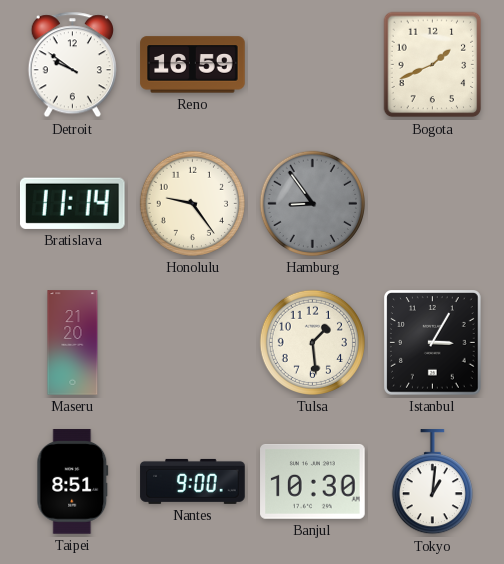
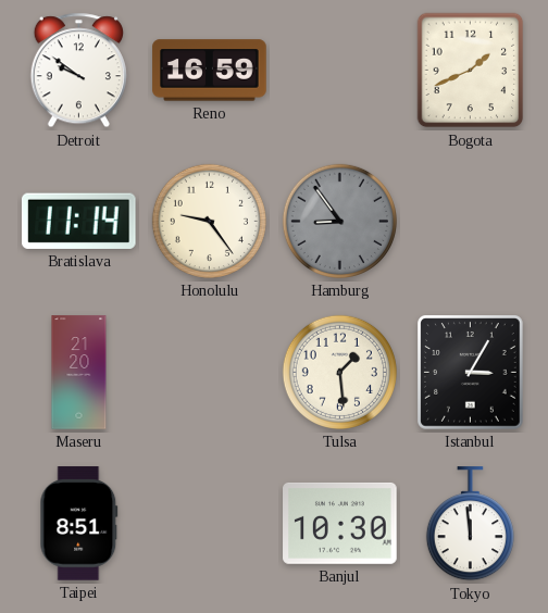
Nantes: 9:00 -> none
Tokyo: 1:01 -> 11:59
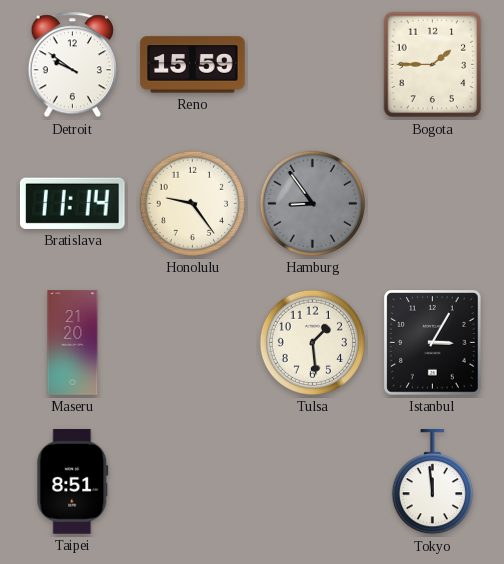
Reno: 16:59 -> 15:59
Bogota: 1:41 -> 1:45
Banjul: 10:30 -> none
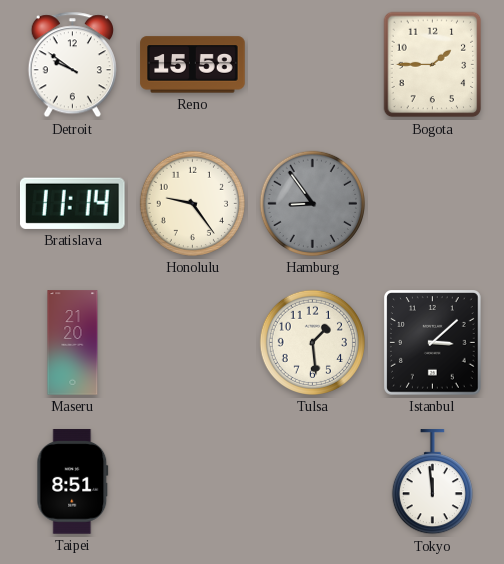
Reno: 15:59 -> 15:58
Istanbul: 3:05 -> 3:08
